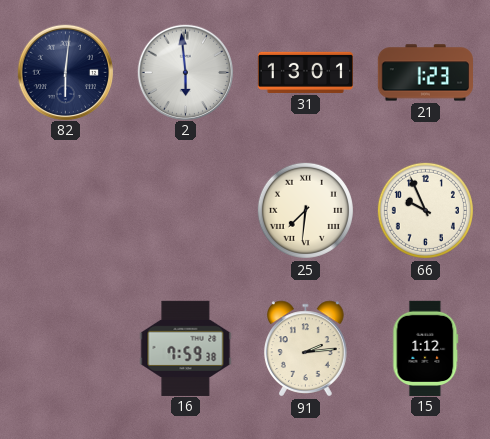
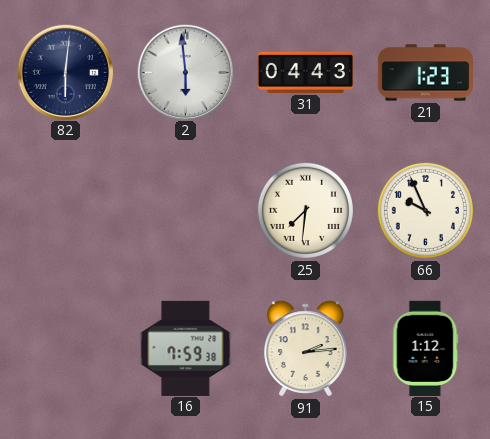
31: 13:01 -> 04:43
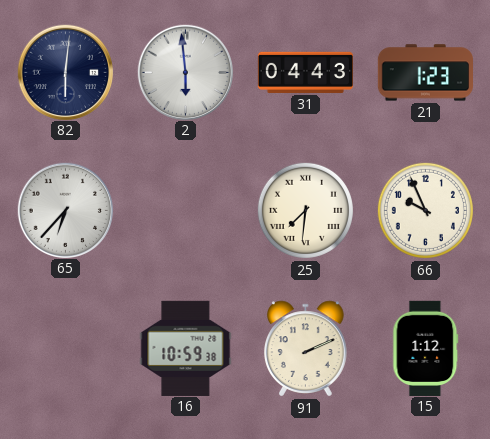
65: none -> 6:37
16: 7:59 -> 10:59
91: 2:14 -> 2:11
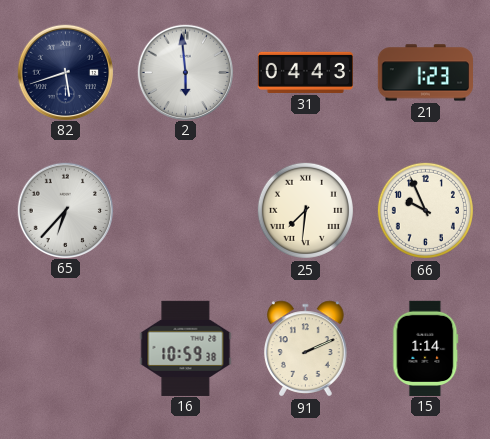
82: 6:01 -> 5:42
15: 1:12 -> 1:14
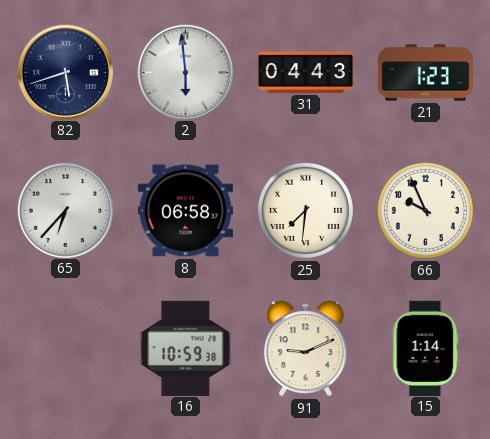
8: none -> 06:58
91: 2:11 -> 9:11
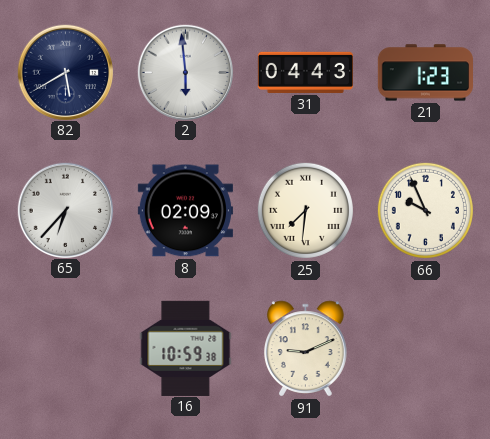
82: 5:42 -> 5:40
8: 06:58 -> 02:09
15: 1:14 -> none
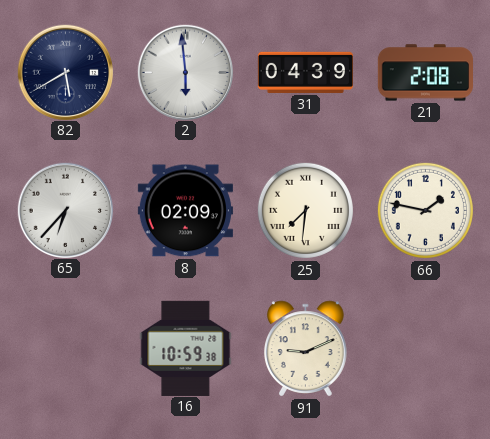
31: 04:43 -> 04:39
21: 1:23 -> 2:08
66: 9:56 -> 1:47
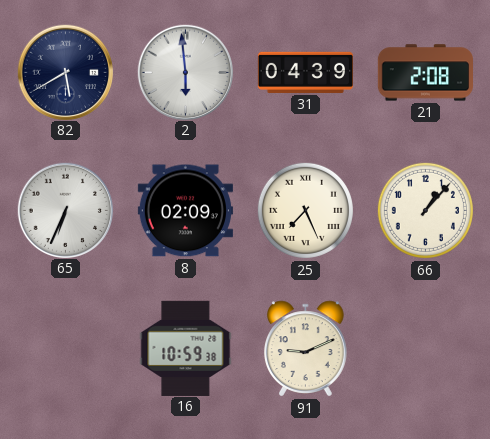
65: 6:37 -> 6:34
25: 7:31 -> 7:26
66: 1:47 -> 1:07
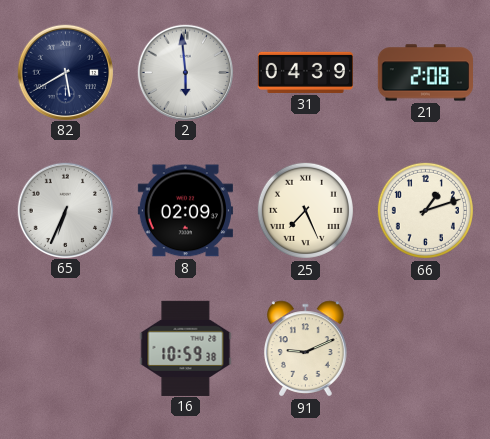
66: 1:07 -> 1:12
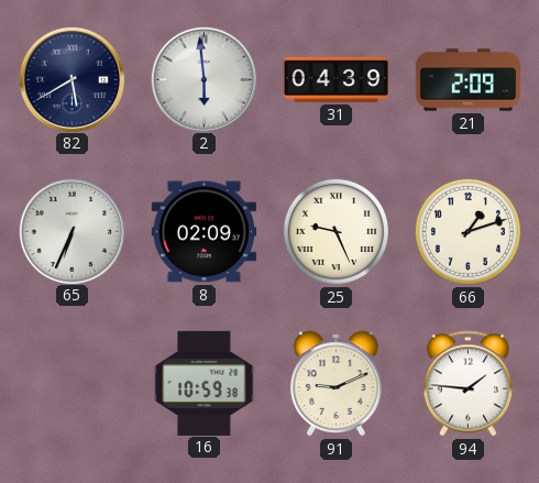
21: 2:08 -> 2:09
25: 7:26 -> 9:26
94: none -> 1:46
